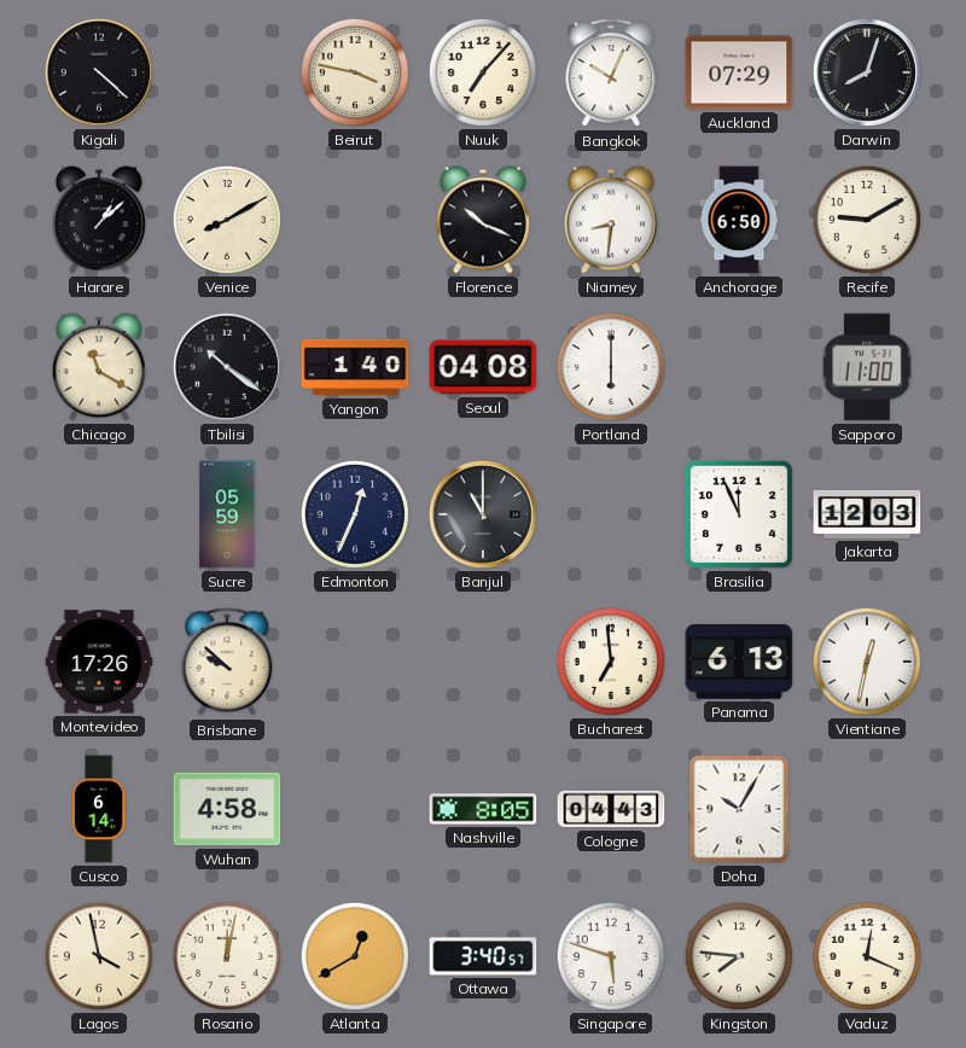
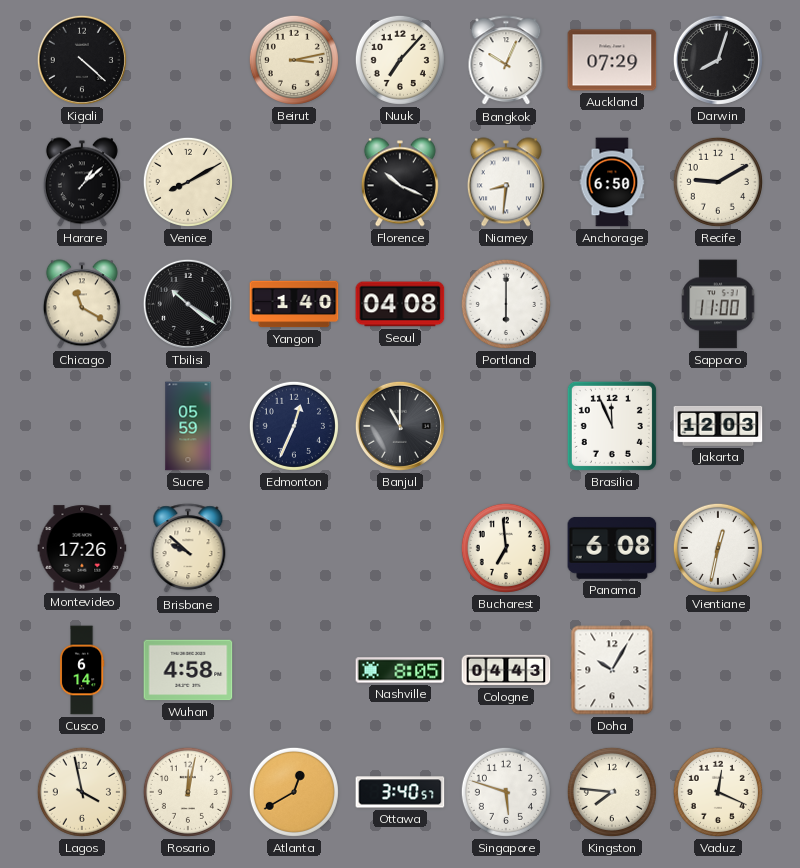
Beirut: 3:47 -> 3:13
Panama: 6:13 -> 6:08
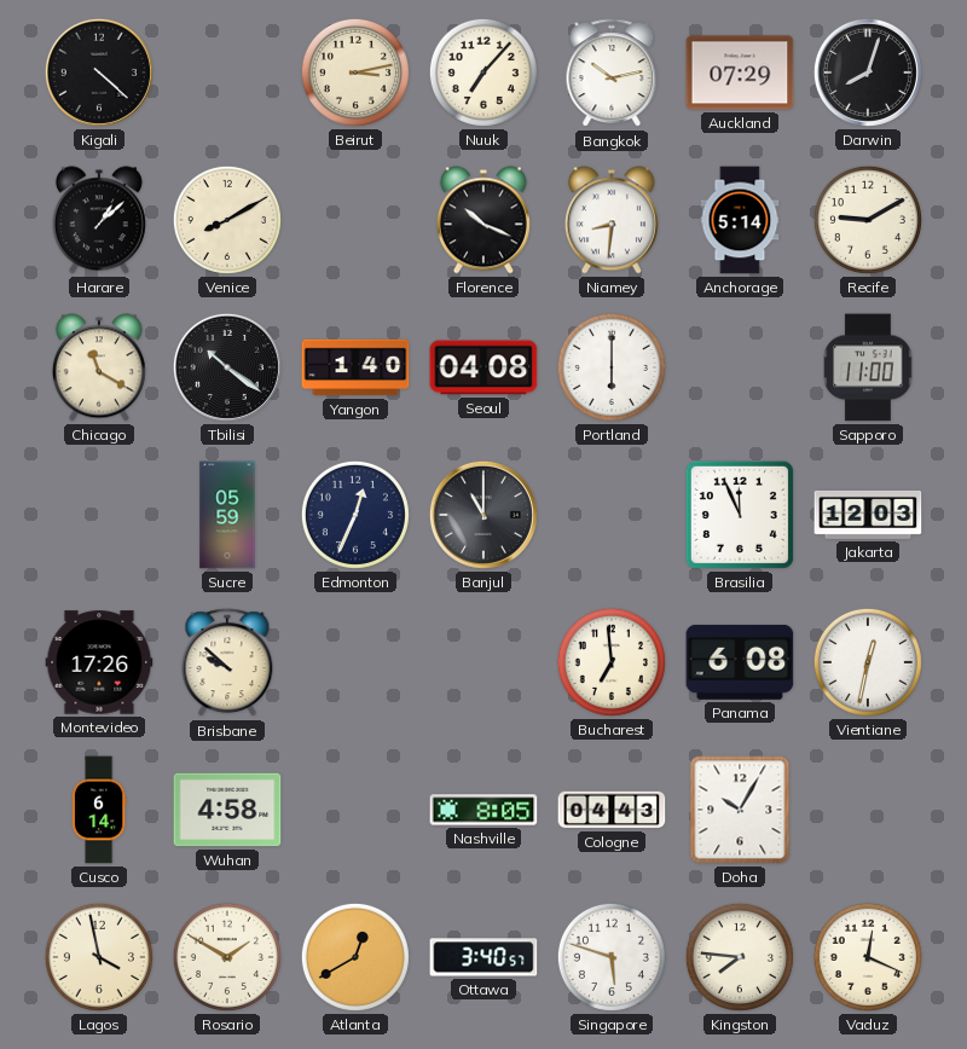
Bangkok: 10:04 -> 10:13
Anchorage: 6:50 -> 5:14
Rosario: 12:02 -> 1:50
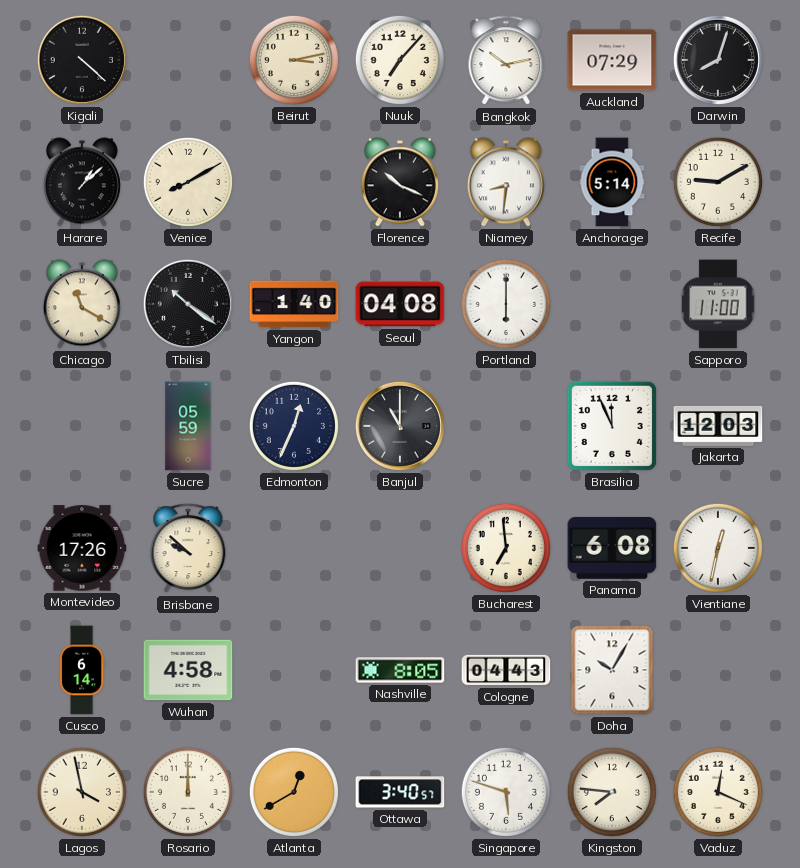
Rosario: 1:50 -> 12:00
